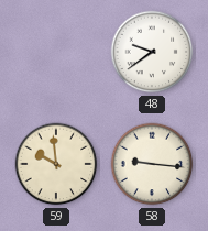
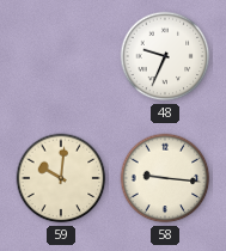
48: 9:39 -> 9:34
59: 9:59 -> 10:01
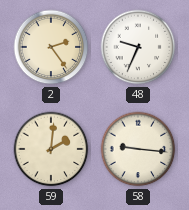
2: none -> 2:24
59: 10:01 -> 2:01
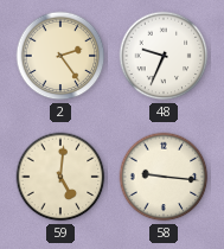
59: 2:01 -> 5:01
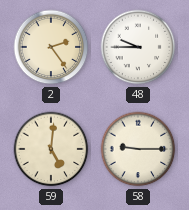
48: 9:34 -> 9:45
58: 9:16 -> 9:15
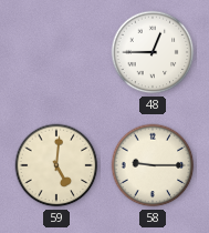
2: 2:24 -> none
48: 9:45 -> 12:45
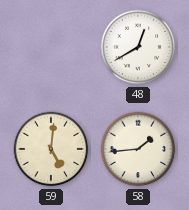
48: 12:45 -> 12:40
58: 9:15 -> 1:44
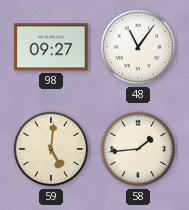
98: none -> 09:27
48: 12:40 -> 11:06
